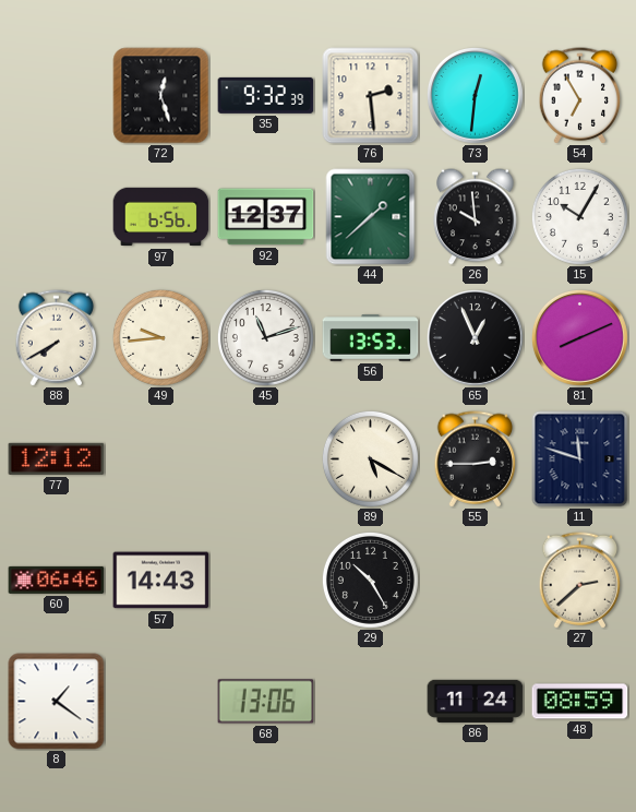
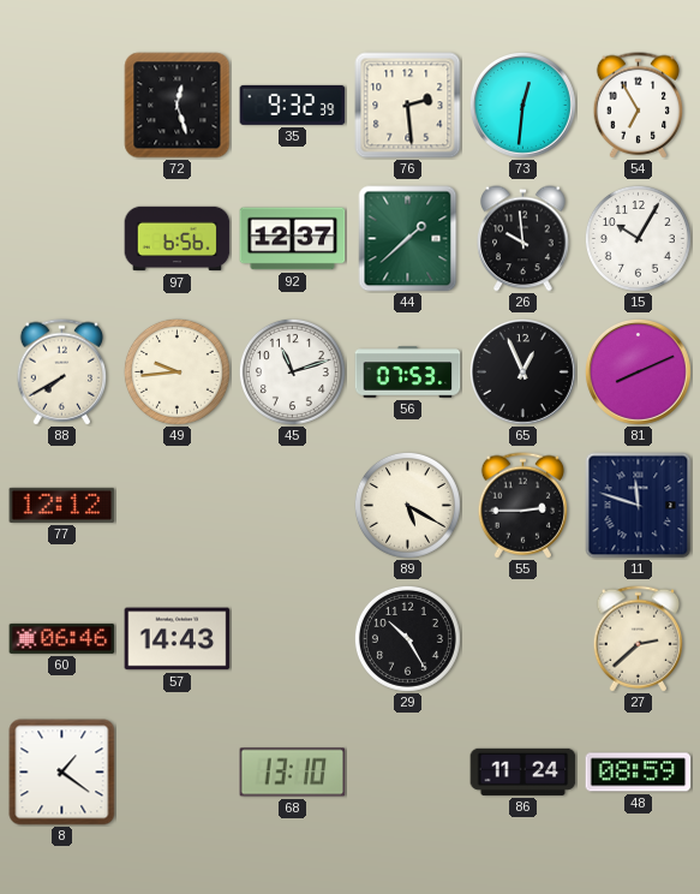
56: 13:53 -> 07:53
68: 13:06 -> 13:10
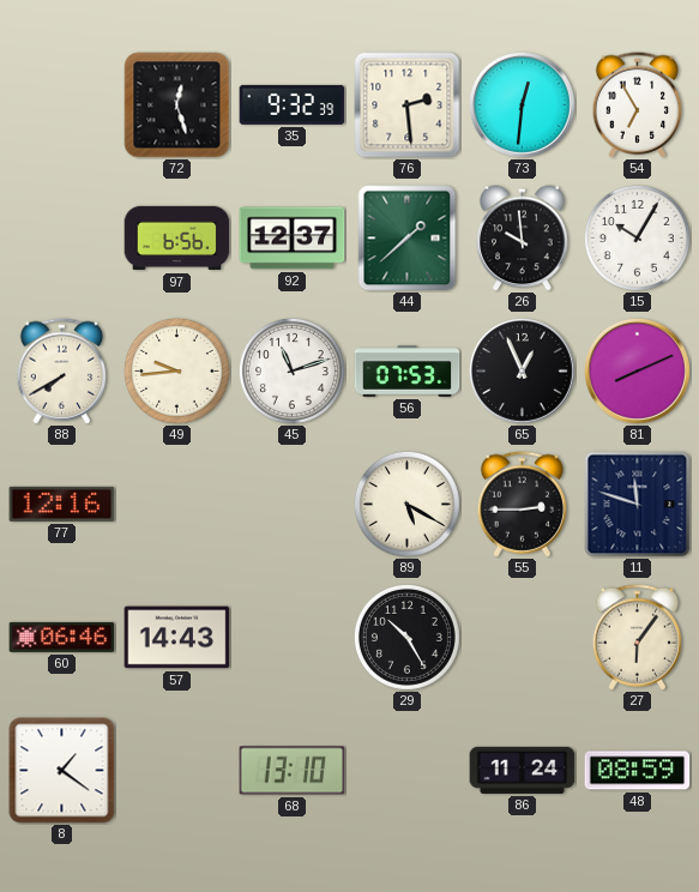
77: 12:12 -> 12:16
27: 2:38 -> 6:06
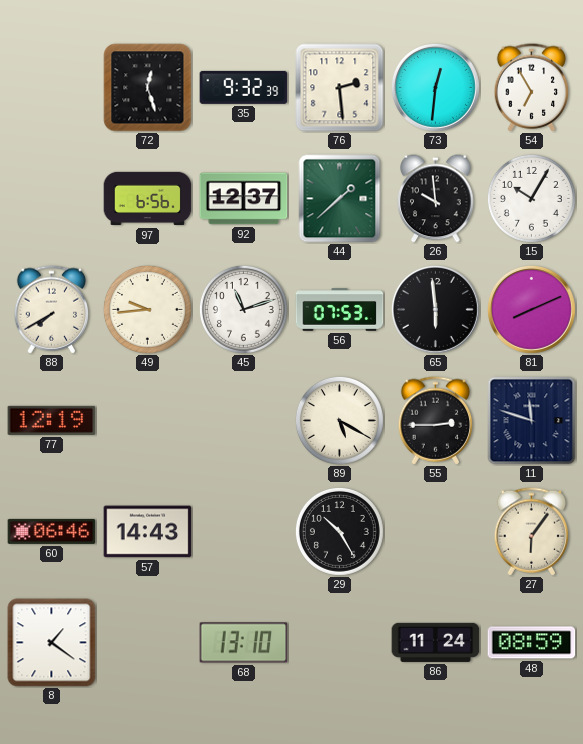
65: 12:56 -> 5:59
77: 12:16 -> 12:19
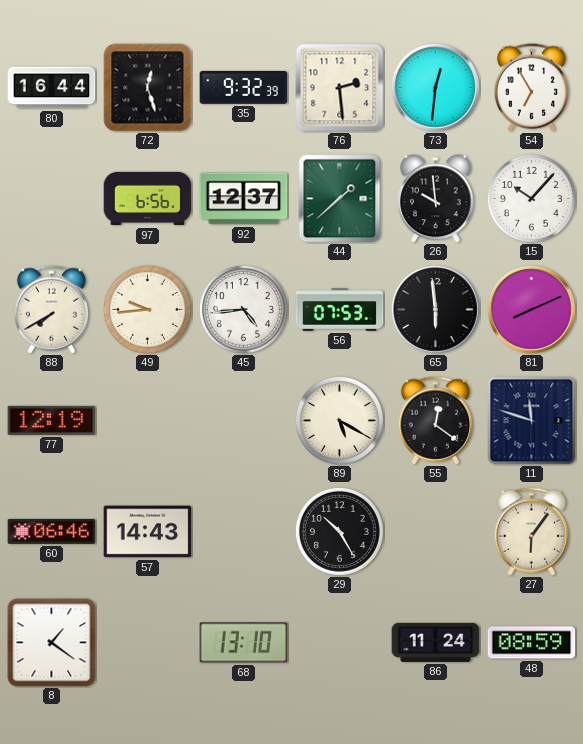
80: none -> 16:44
15: 10:05 -> 10:07
45: 11:12 -> 4:44
55: 2:45 -> 12:21
